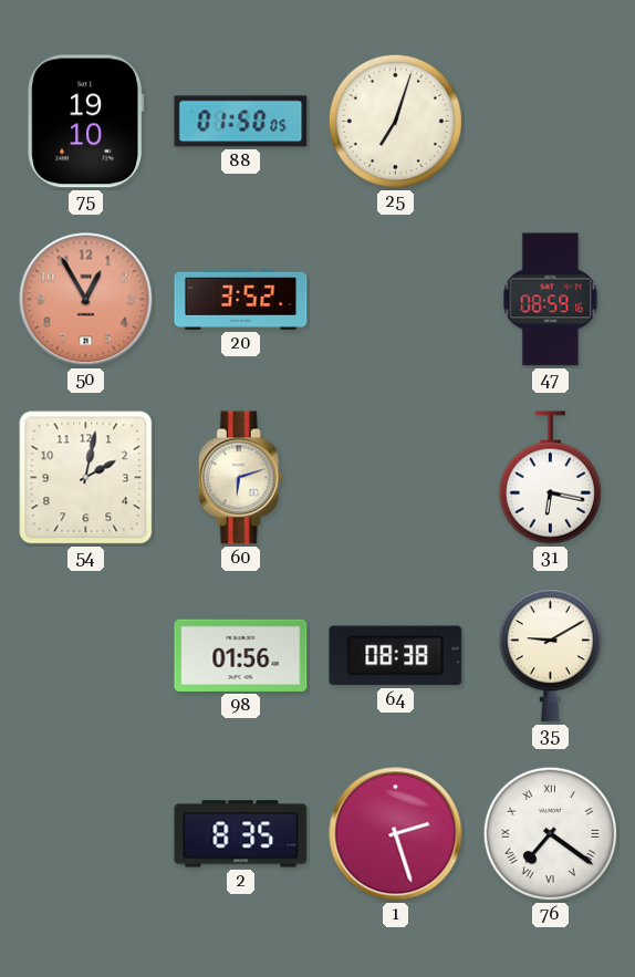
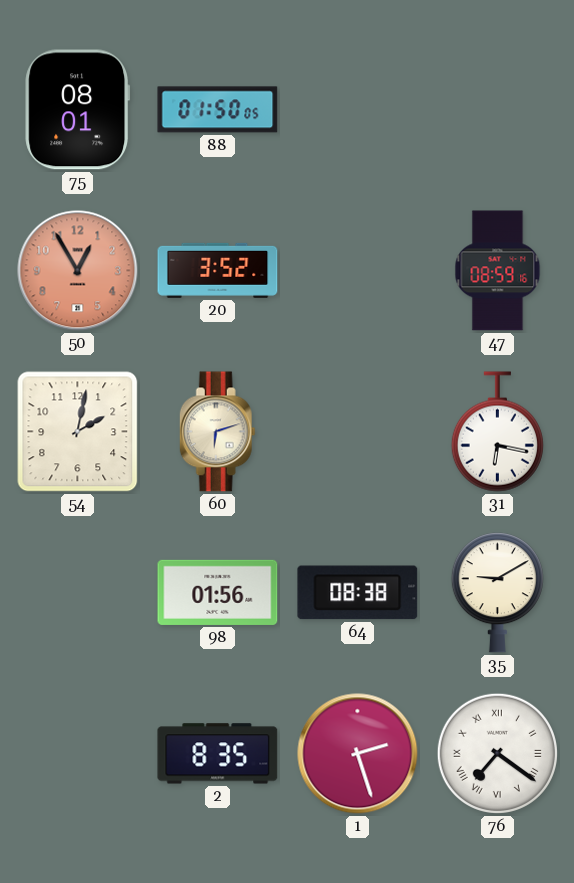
75: 19:10 -> 08:01
25: 7:03 -> none
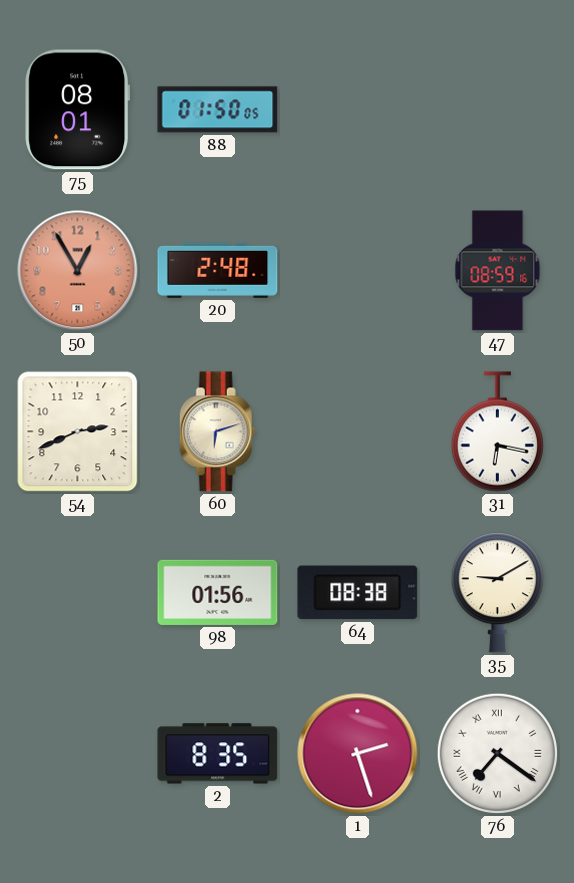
20: 3:52 -> 2:48
54: 2:02 -> 2:41
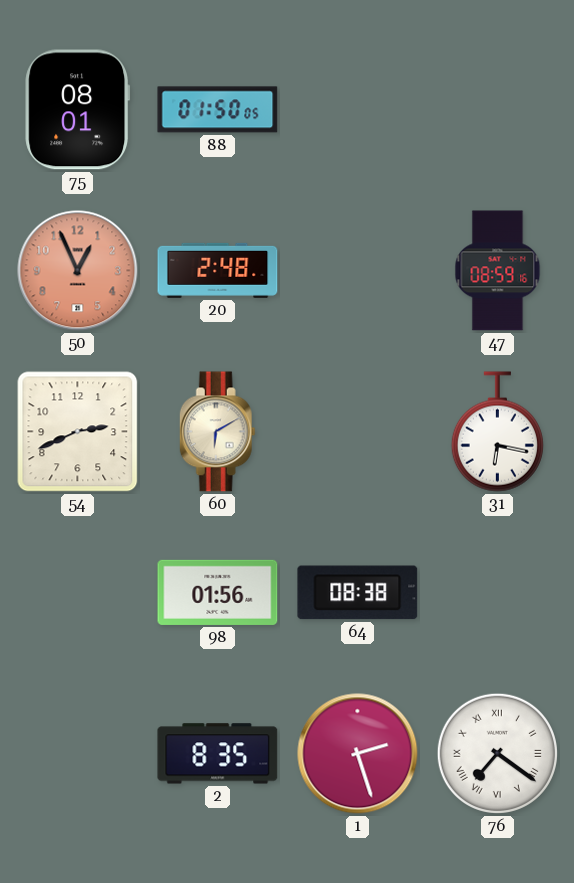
50: 12:55 -> 12:56
60: 6:12 -> 6:10
35: 9:10 -> none
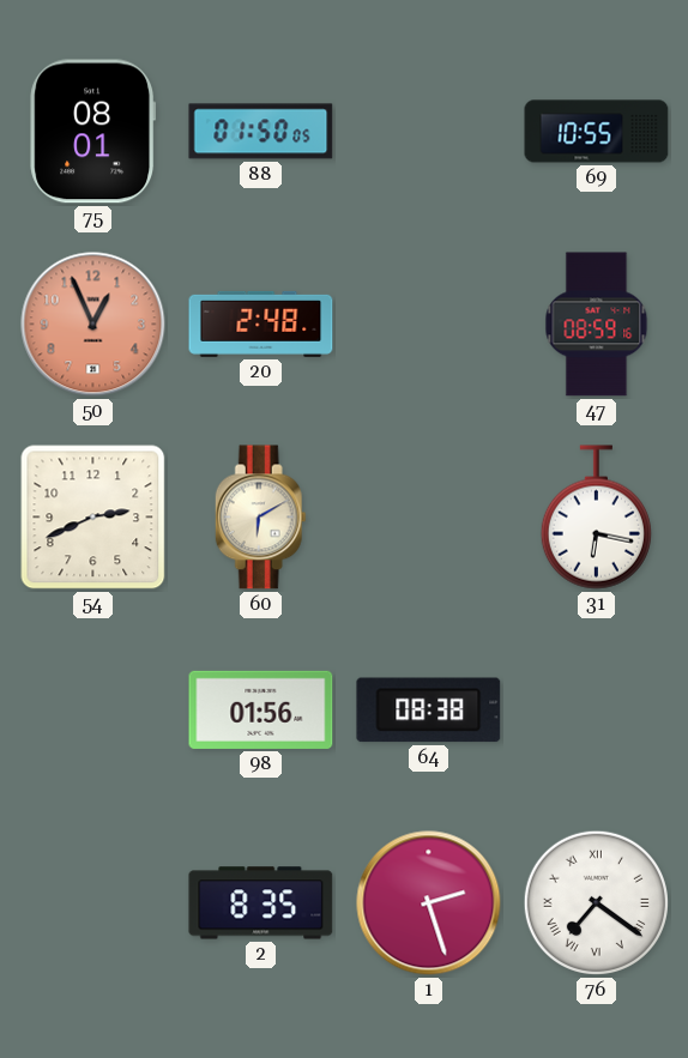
69: none -> 10:55
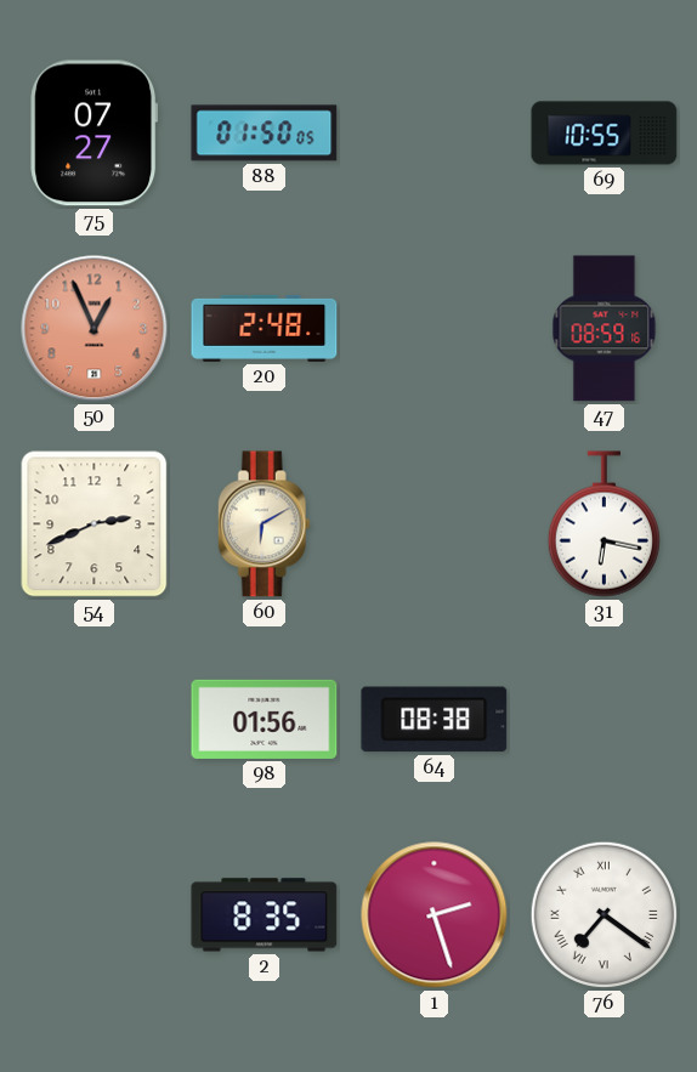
75: 08:01 -> 07:27
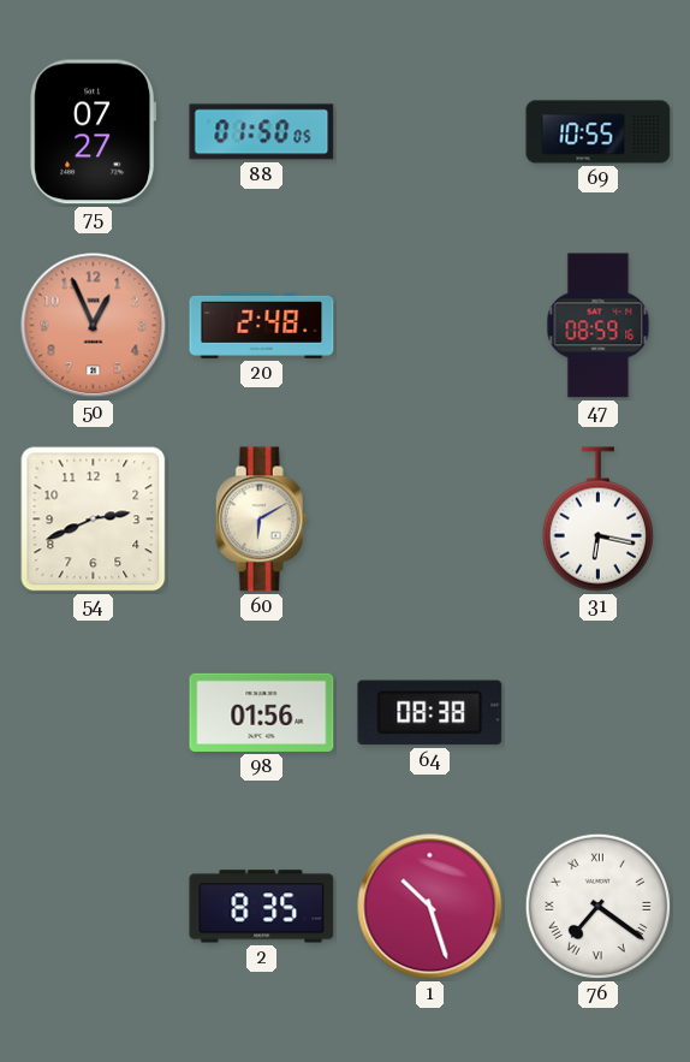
1: 2:27 -> 10:27
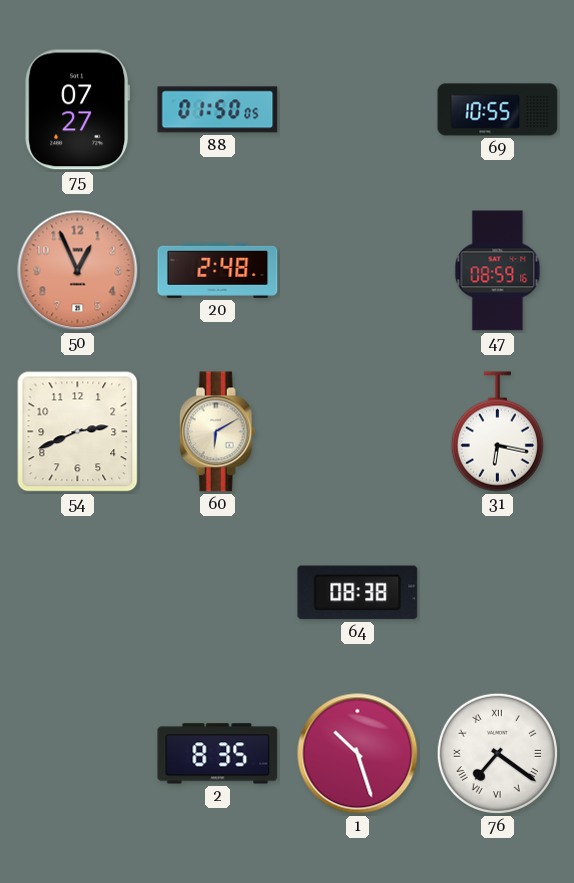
98: 01:56 -> none
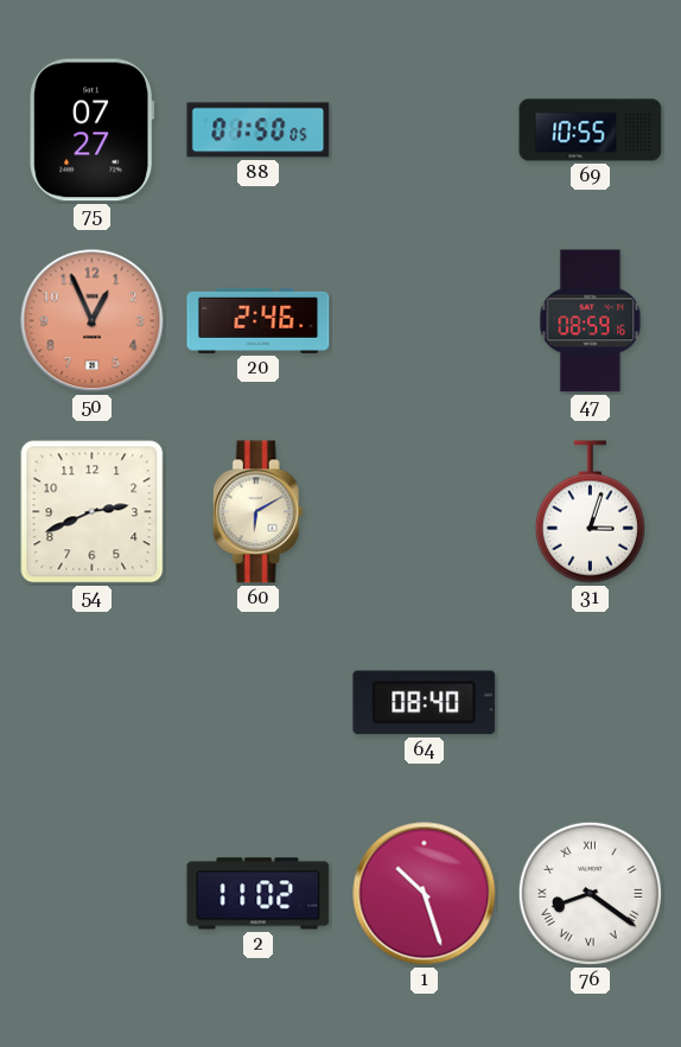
20: 2:48 -> 2:46
31: 6:17 -> 3:03
64: 08:38 -> 08:40
2: 8:35 -> 11:02
76: 7:21 -> 8:21
